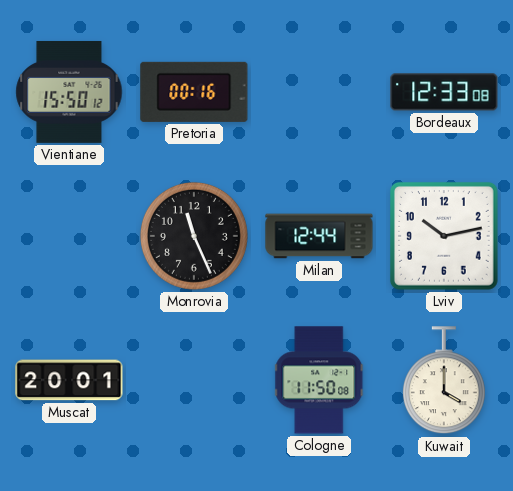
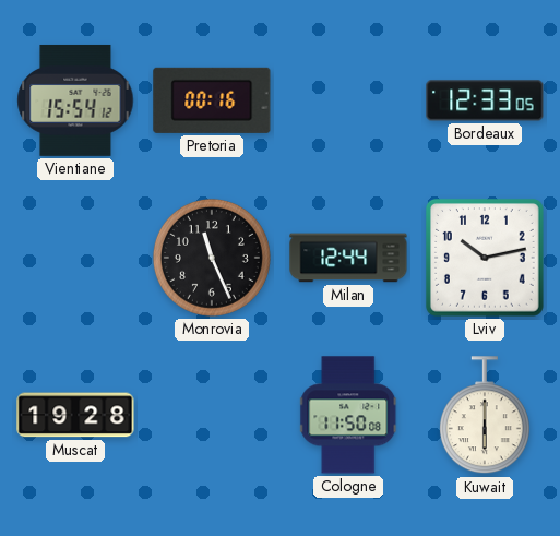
Vientiane: 15:50 -> 15:54
Bordeaux: 12:33:08 -> 12:33:05
Muscat: 20:01 -> 19:28
Kuwait: 4:00 -> 6:00
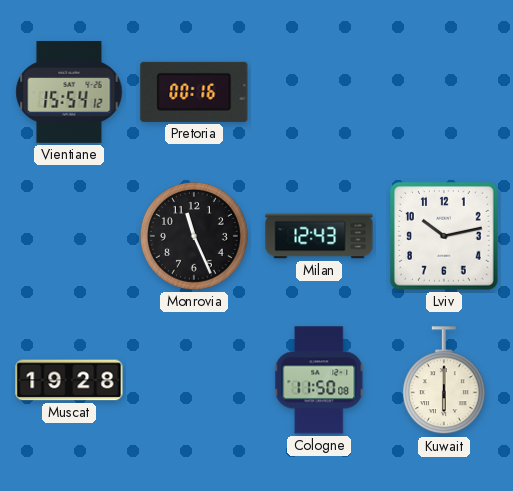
Bordeaux: 12:33 -> none
Milan: 12:44 -> 12:43
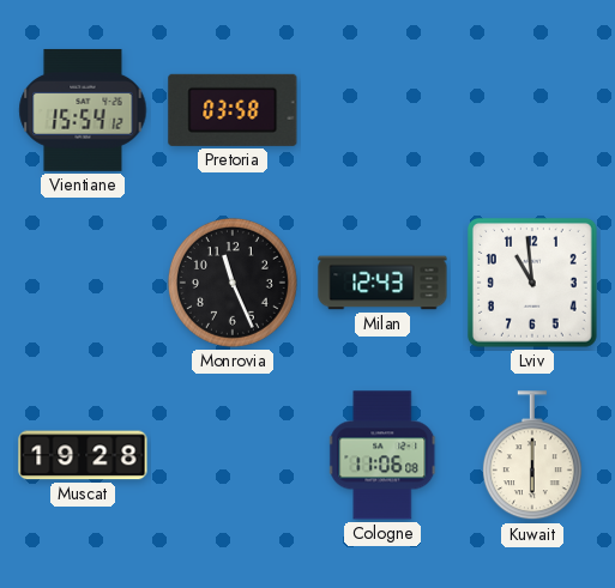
Pretoria: 00:16 -> 03:58
Lviv: 10:13 -> 10:59
Cologne: 11:50 -> 11:06
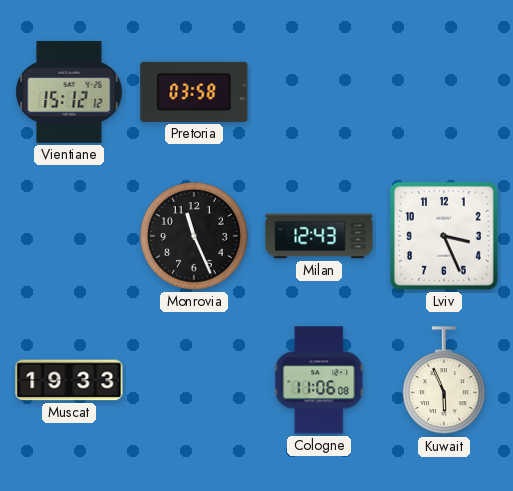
Vientiane: 15:54 -> 15:12
Lviv: 10:59 -> 3:26
Muscat: 19:28 -> 19:33
Kuwait: 6:00 -> 5:56
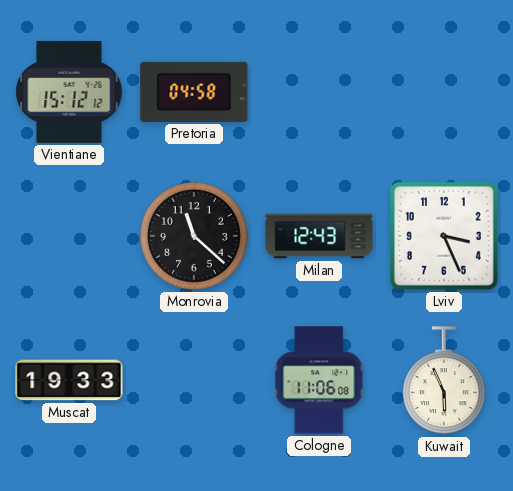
Pretoria: 03:58 -> 04:58
Monrovia: 11:26 -> 11:22
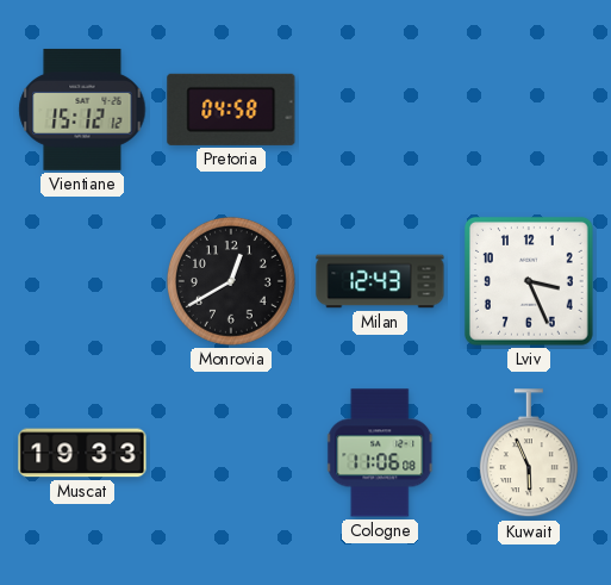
Monrovia: 11:22 -> 12:40
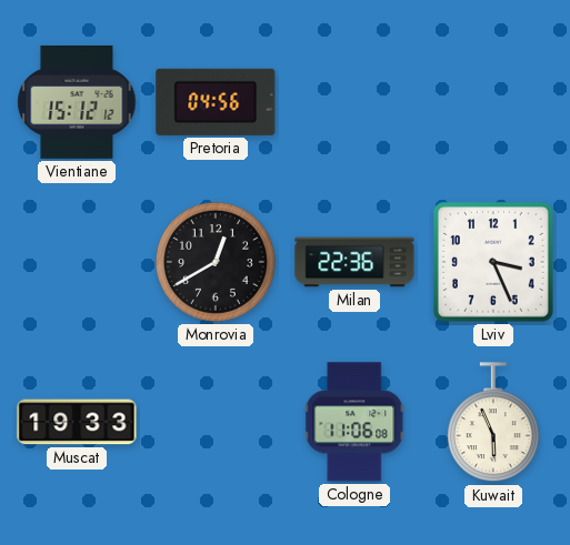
Pretoria: 04:58 -> 04:56
Milan: 12:43 -> 22:36
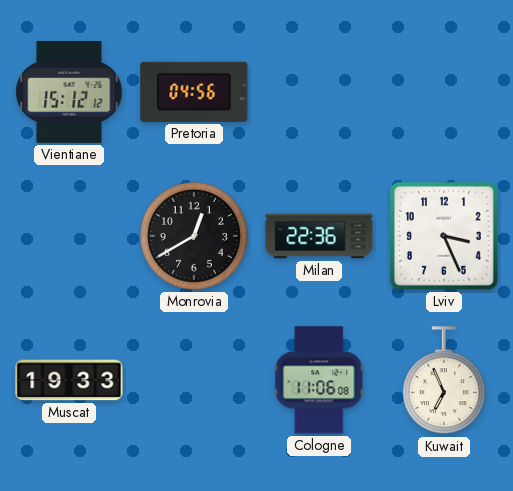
Kuwait: 5:56 -> 6:56
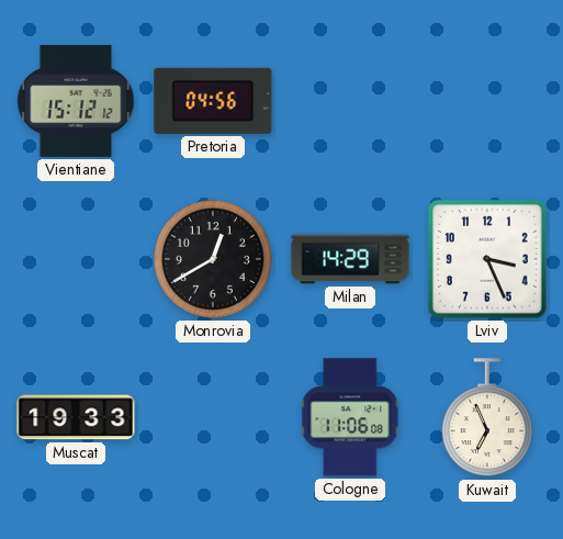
Milan: 22:36 -> 14:29
